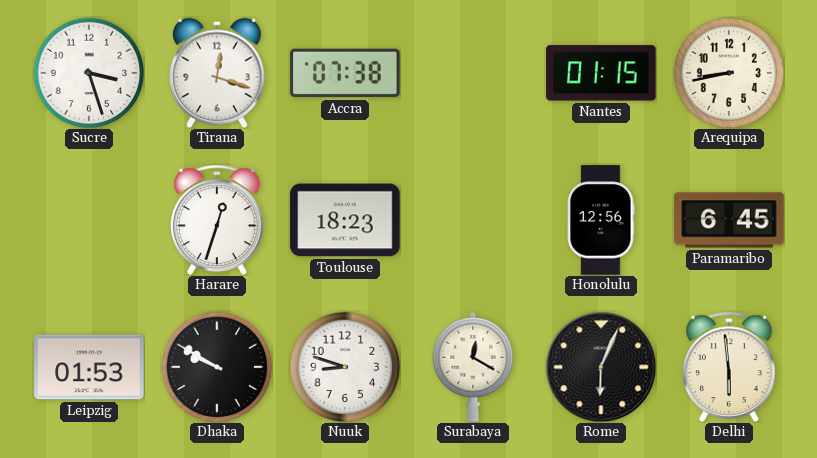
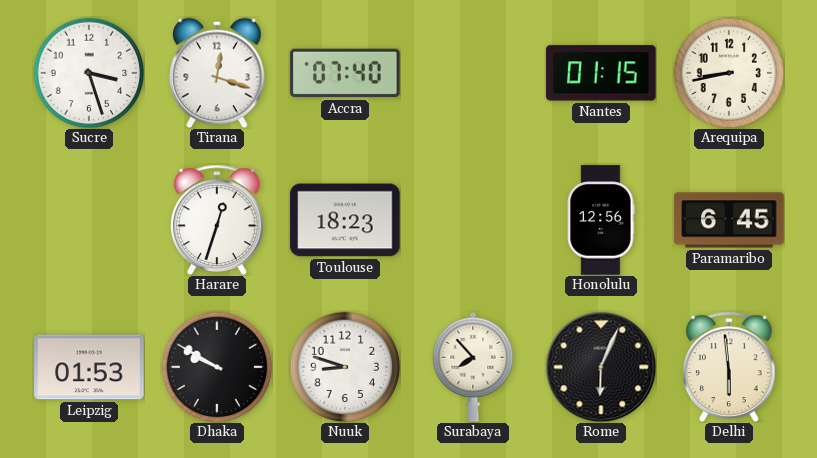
Accra: 07:38 -> 07:40
Surabaya: 12:20 -> 7:53
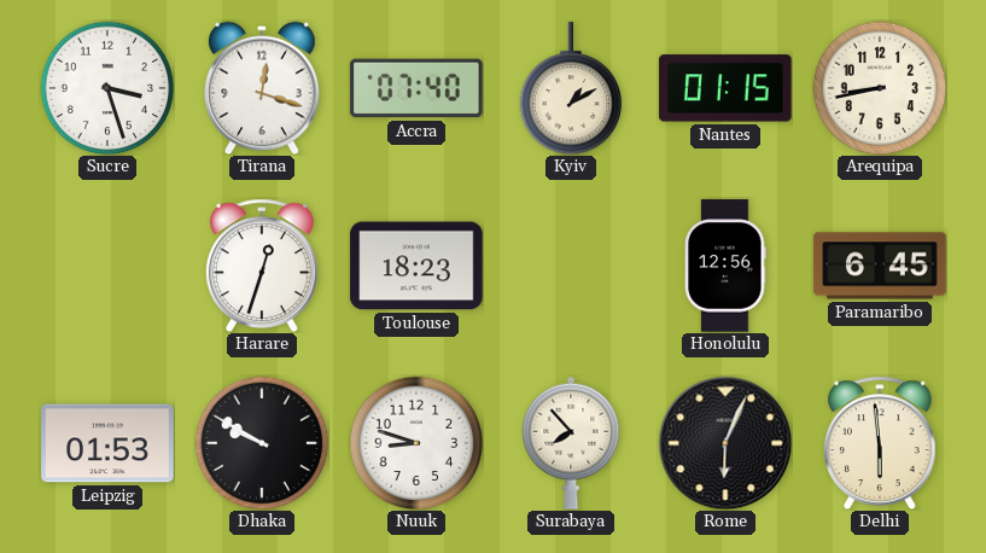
Kyiv: none -> 1:10
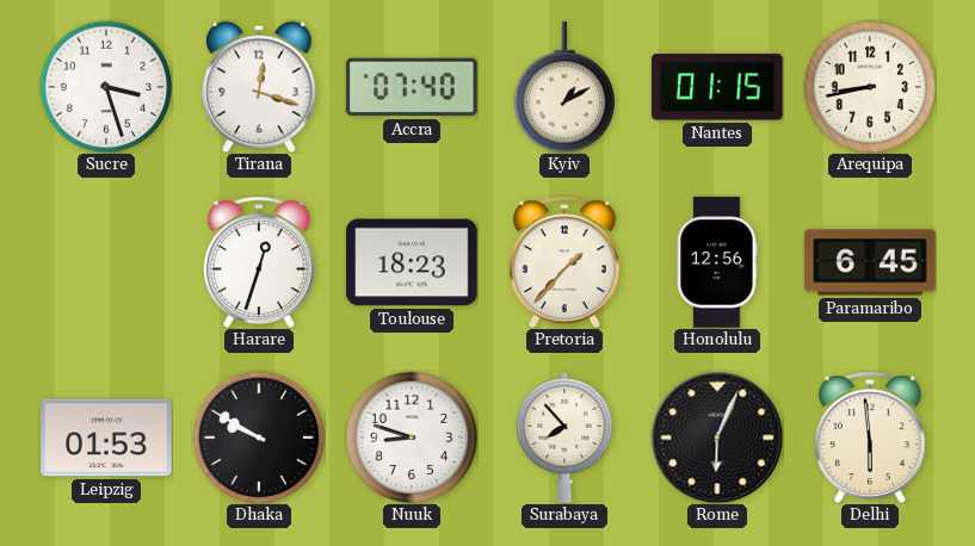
Pretoria: none -> 1:37
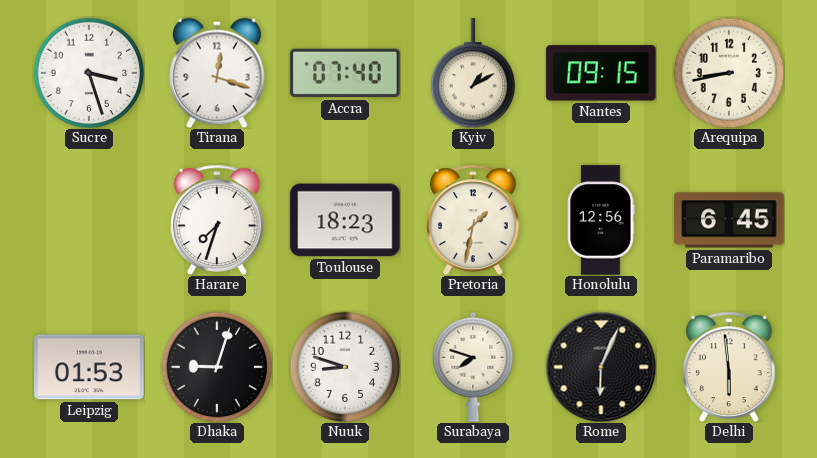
Nantes: 01:15 -> 09:15
Harare: 12:33 -> 7:33
Pretoria: 1:37 -> 1:32
Dhaka: 9:50 -> 9:03
Surabaya: 7:53 -> 7:48
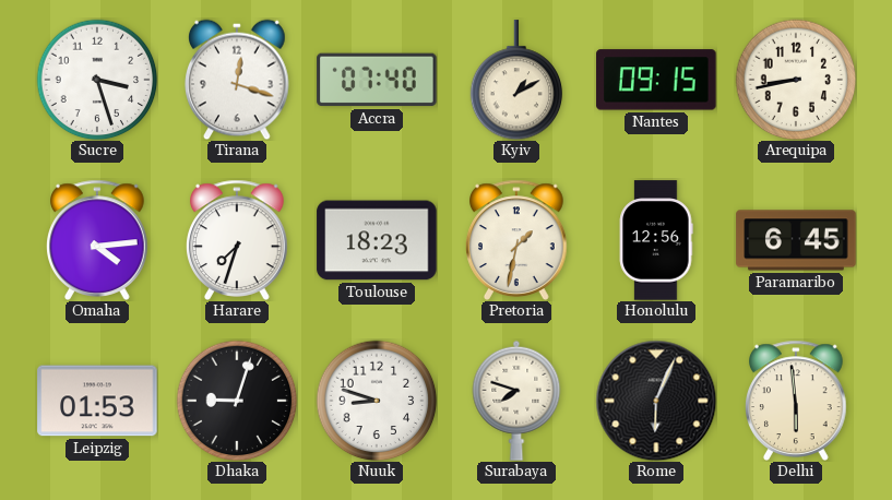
Omaha: none -> 4:14
